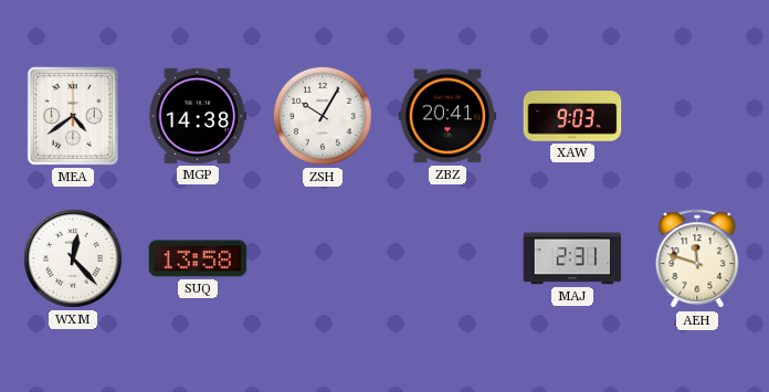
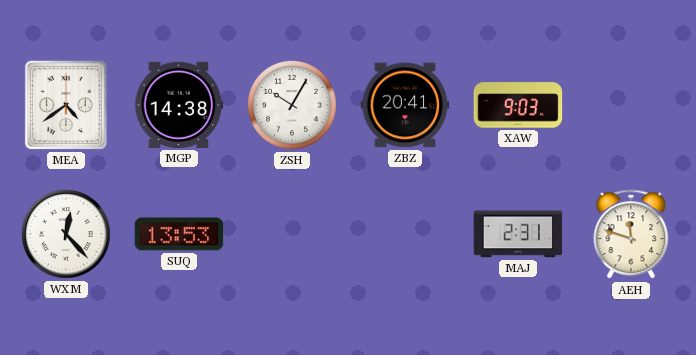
SUQ: 13:58 -> 13:53
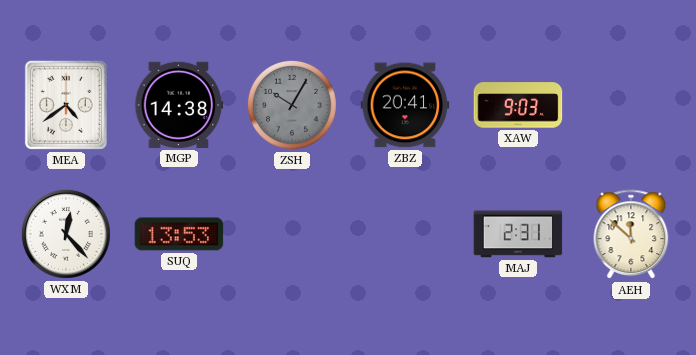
ZSH dial: white -> grey
AEH: 11:48 -> 11:52
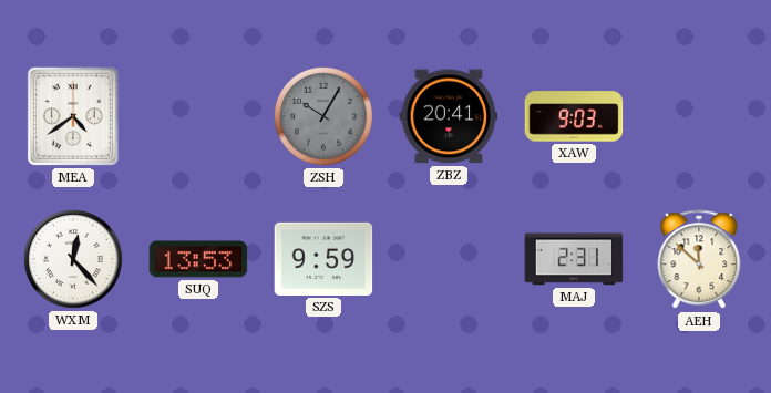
MGP: 14:38 -> none
SZS: none -> 9:59
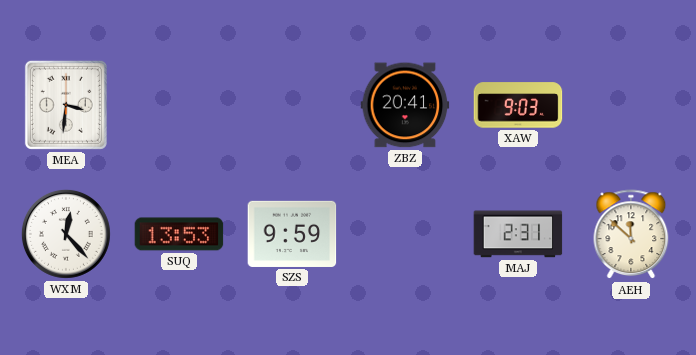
MEA: 4:39 -> 3:31
ZSH: 10:05 -> none
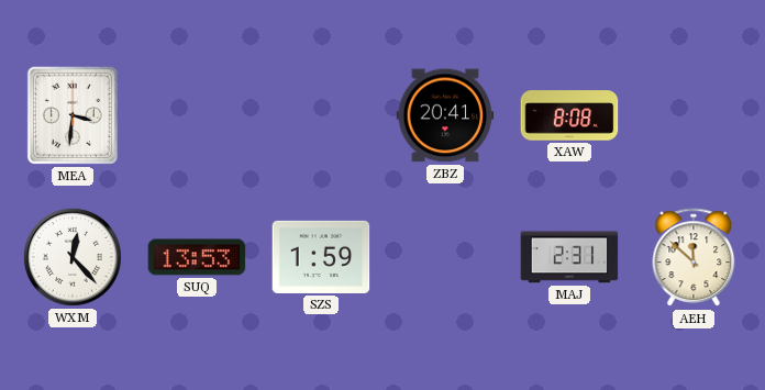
XAW: 9:03 -> 8:08
SZS: 9:59 -> 1:59
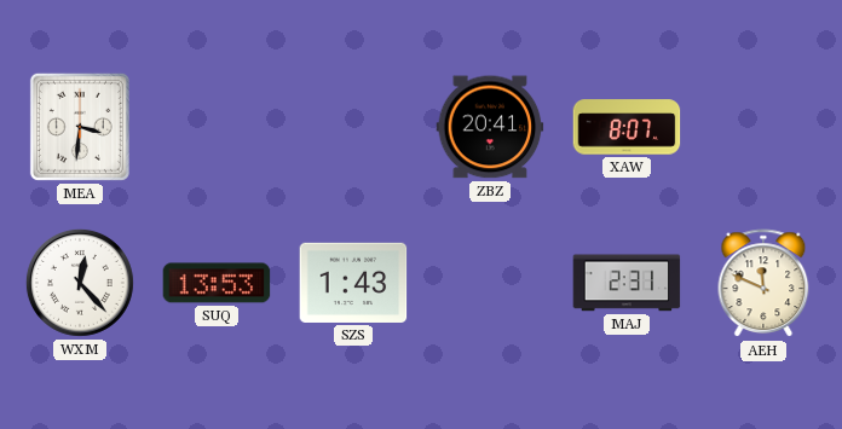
XAW: 8:08 -> 8:07
SZS: 1:59 -> 1:43
AEH: 11:52 -> 11:49
